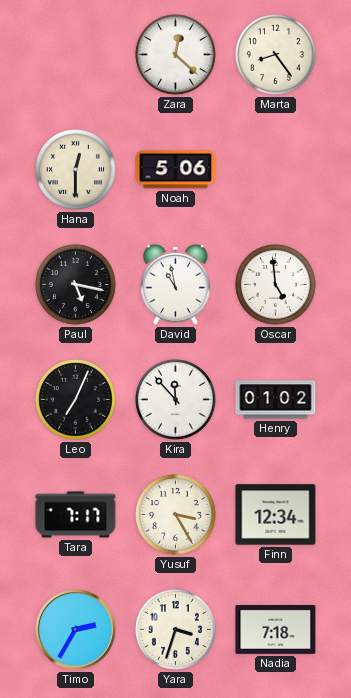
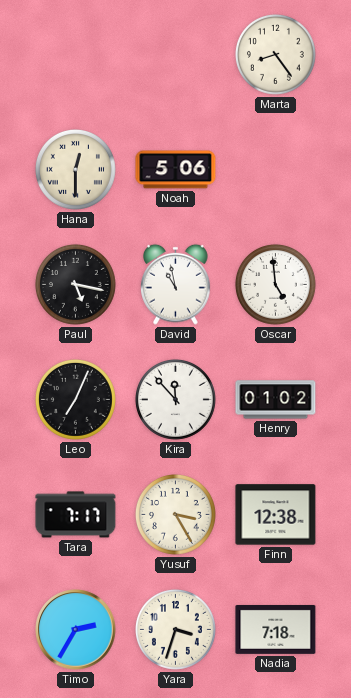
Zara: 12:22 -> none
Finn: 12:34 -> 12:38
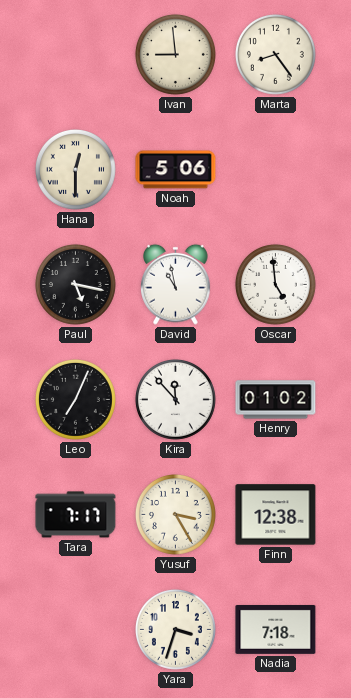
Ivan: none -> 8:59
Timo: 2:35 -> none
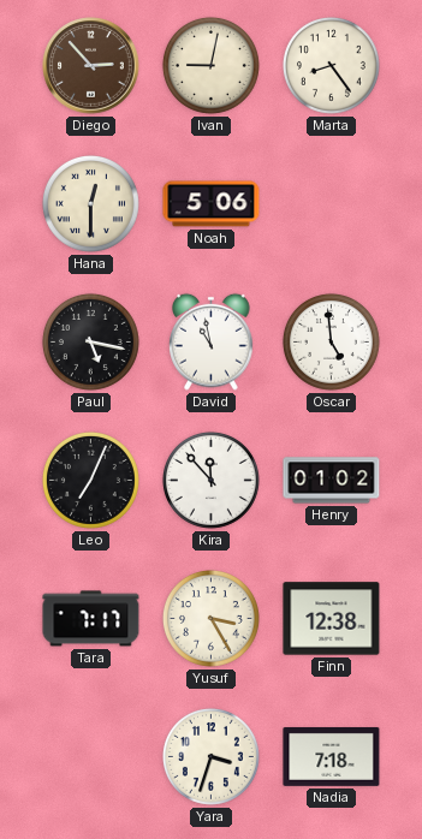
Diego: none -> 2:53
Ivan: 8:59 -> 9:02
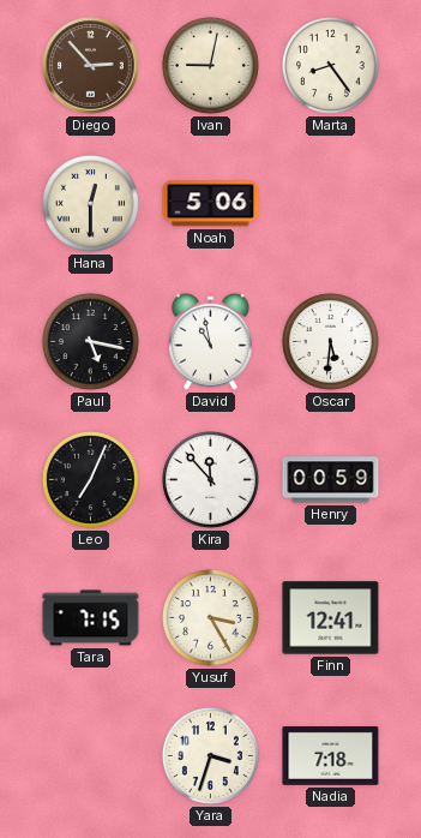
Oscar: 4:59 -> 5:31
Henry: 01:02 -> 00:59
Tara: 7:17 -> 7:15
Finn: 12:38 -> 12:41
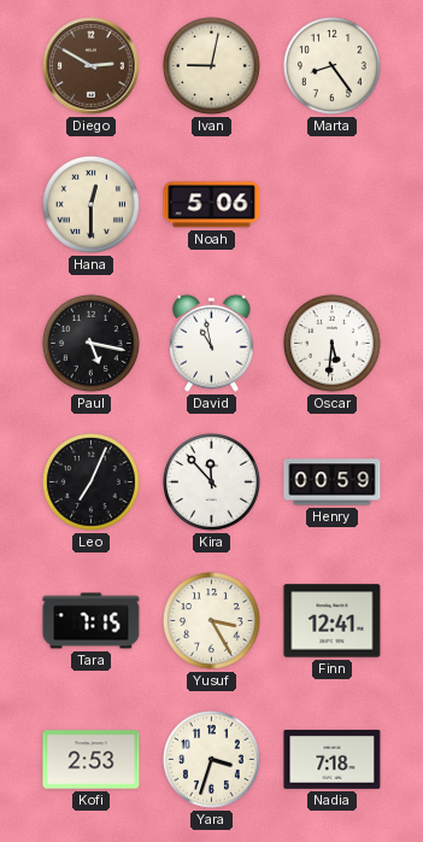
Diego: 2:53 -> 2:50
Kofi: none -> 2:53
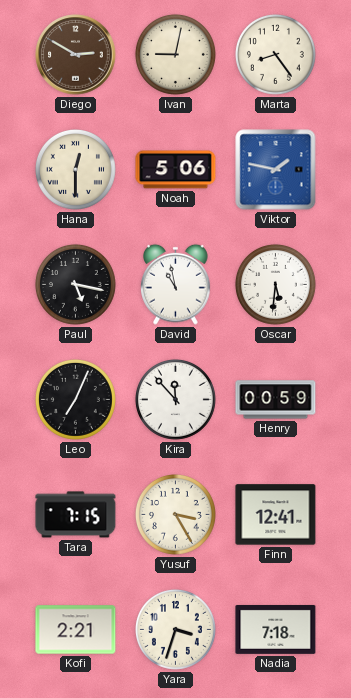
Viktor: none -> 1:47
Kofi: 2:53 -> 2:21
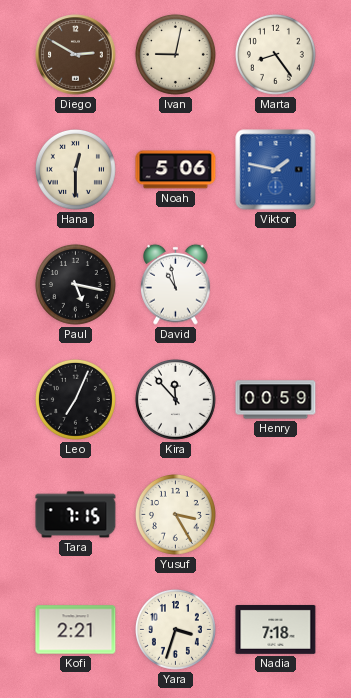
Oscar: 5:31 -> none
Finn: 12:41 -> none
